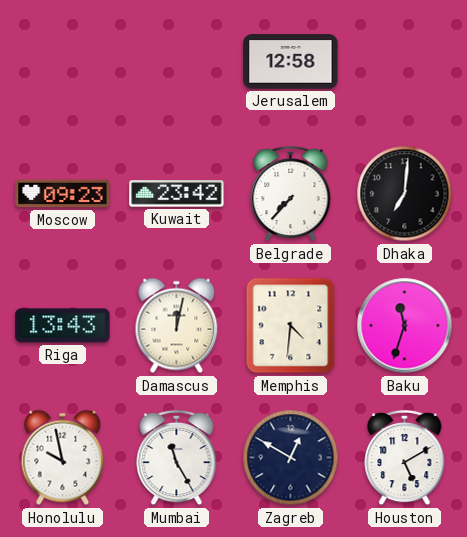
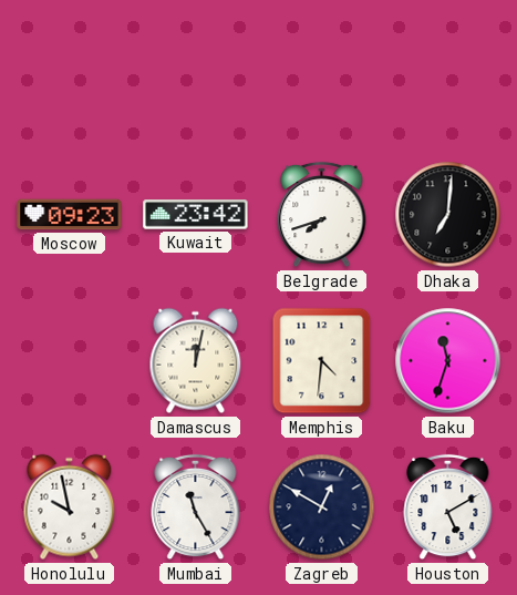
Jerusalem: 12:58 -> none
Belgrade: 7:37 -> 7:42
Riga: 13:43 -> none
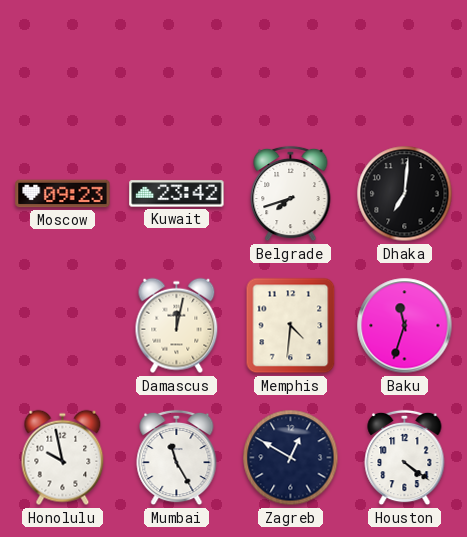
Houston: 5:10 -> 4:21
